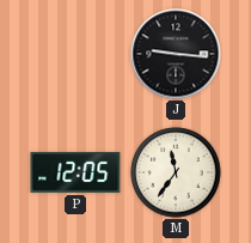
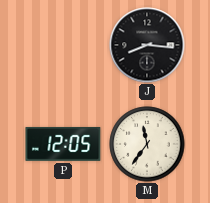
J: 9:16 -> 8:16
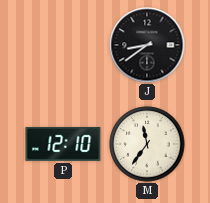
J: 8:16 -> 8:39
P: 12:05 -> 12:10
